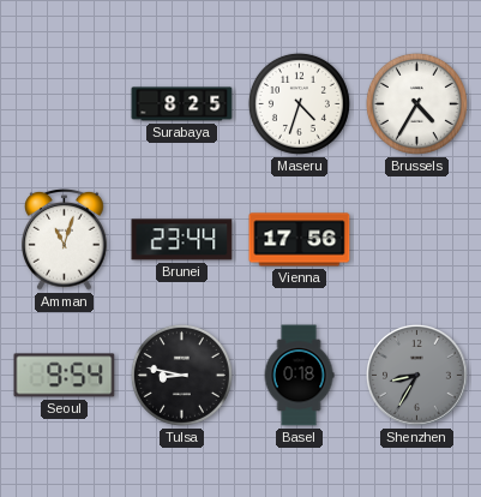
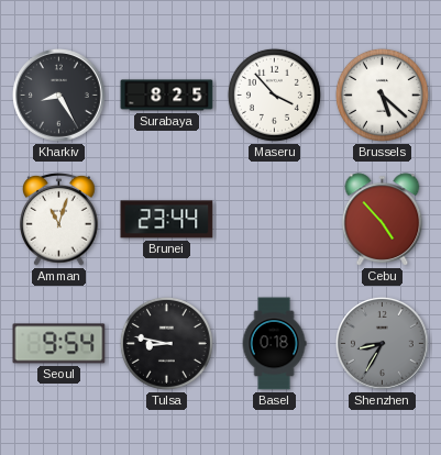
Kharkiv: none -> 8:25
Maseru: 4:33 -> 3:53
Brussels: 4:35 -> 5:22
Vienna: 17:56 -> none
Cebu: none -> 4:53
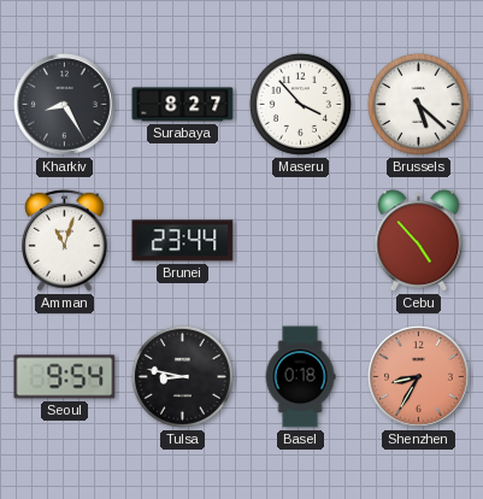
Surabaya: 8:25 -> 8:27
Shenzhen dial: grey -> salmon
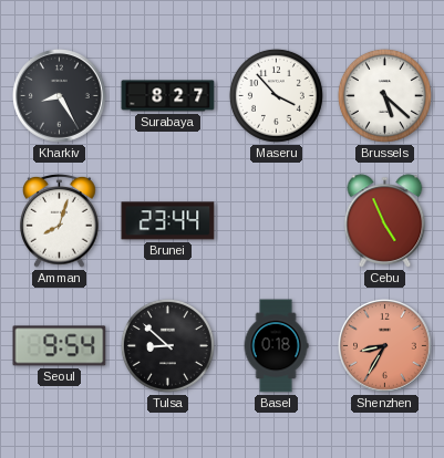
Amman: 11:03 -> 8:03
Cebu: 4:53 -> 4:56
Tulsa: 8:47 -> 8:52
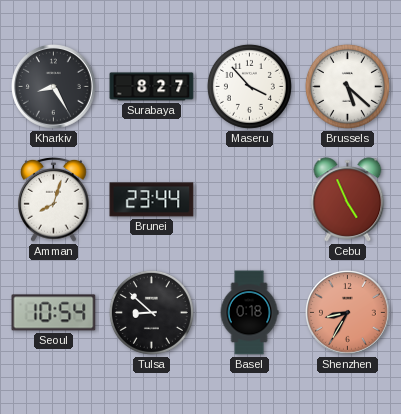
Seoul: 9:54 -> 10:54
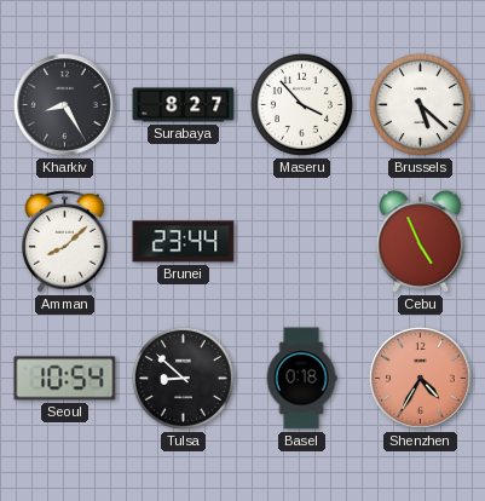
Amman: 8:03 -> 8:08
Shenzhen: 8:35 -> 4:35
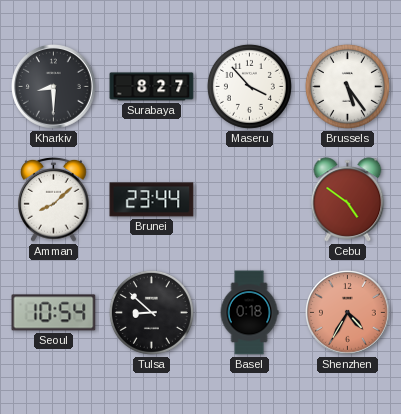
Kharkiv: 8:25 -> 8:30
Brussels: 5:22 -> 5:24
Cebu: 4:56 -> 4:51
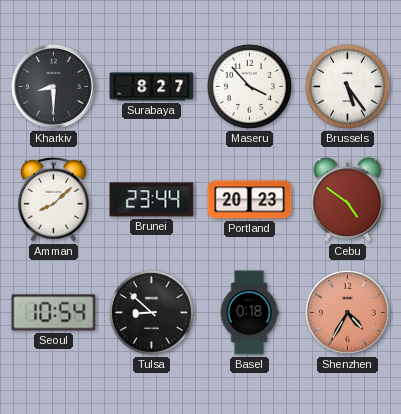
Portland: none -> 20:23
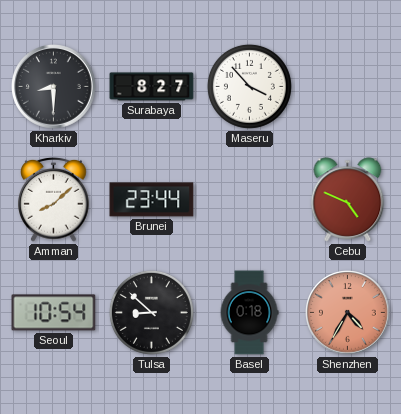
Brussels: 5:24 -> none
Portland: 20:23 -> none
Cebu: 4:51 -> 4:49
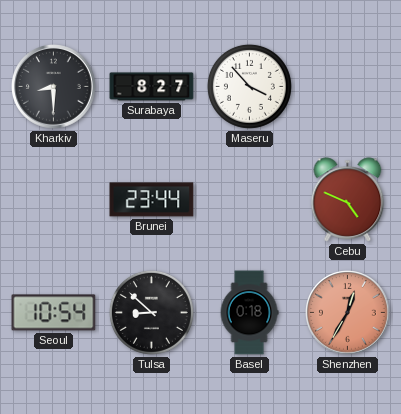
Amman: 8:08 -> none
Shenzhen: 4:35 -> 12:35
